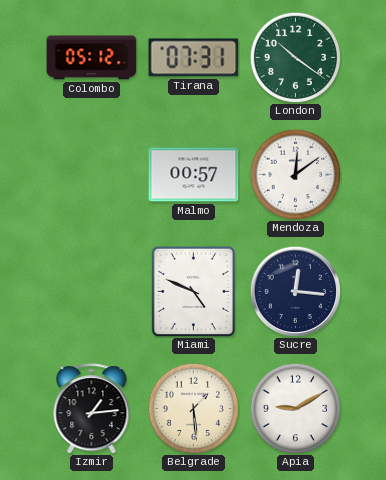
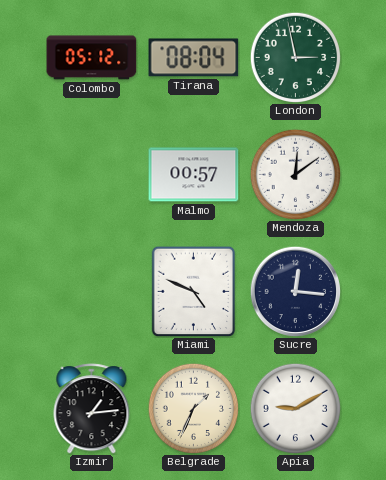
Tirana: 07:31 -> 08:04
London: 10:21 -> 2:58
Belgrade: 1:29 -> 1:34
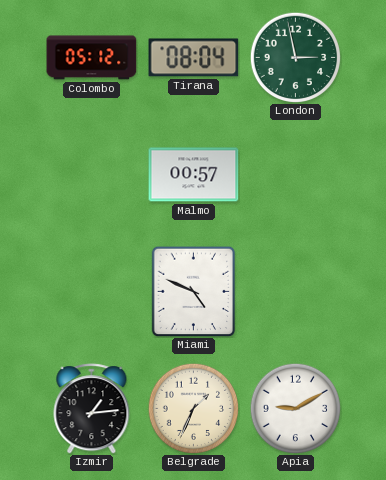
Mendoza: 12:09 -> none
Sucre: 12:16 -> none
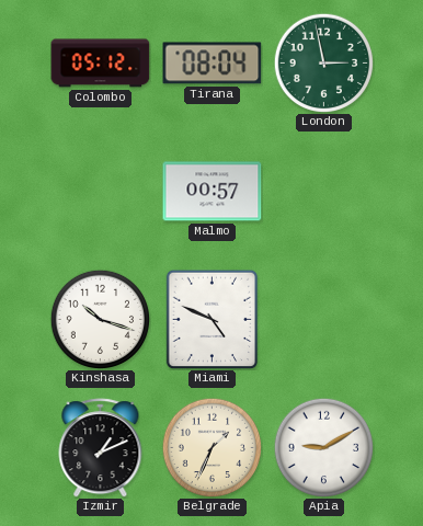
Kinshasa: none -> 10:18
Izmir: 1:14 -> 1:11
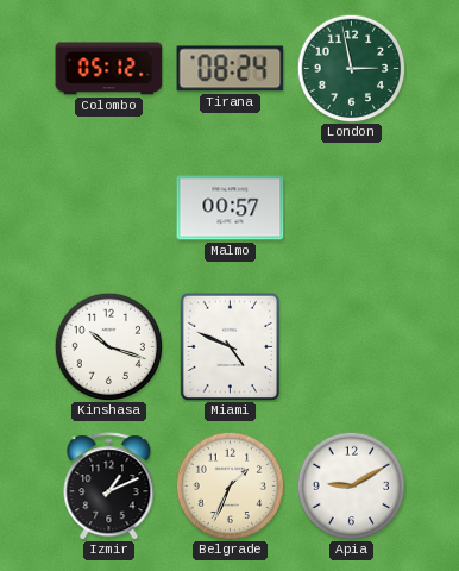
Tirana: 08:04 -> 08:24
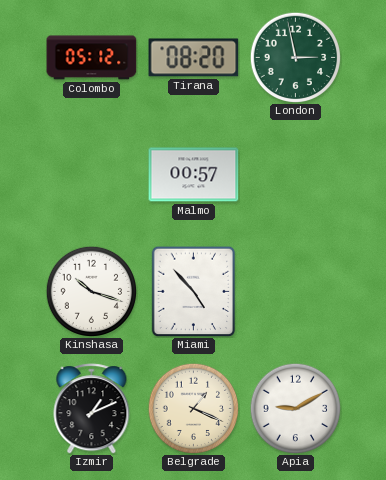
Tirana: 08:24 -> 08:20
Miami: 4:49 -> 4:53
Belgrade: 1:34 -> 1:19
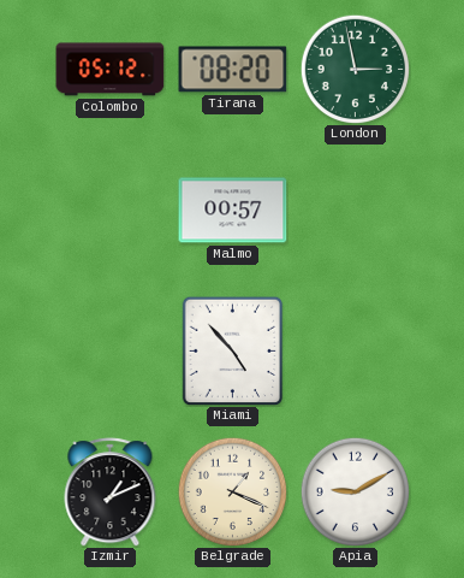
Kinshasa: 10:18 -> none
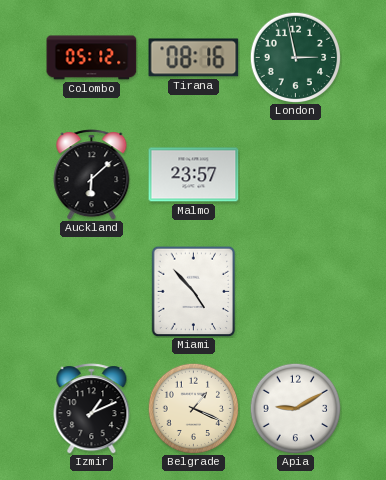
Tirana: 08:20 -> 08:16
Auckland: none -> 6:08
Malmo: 00:57 -> 23:57
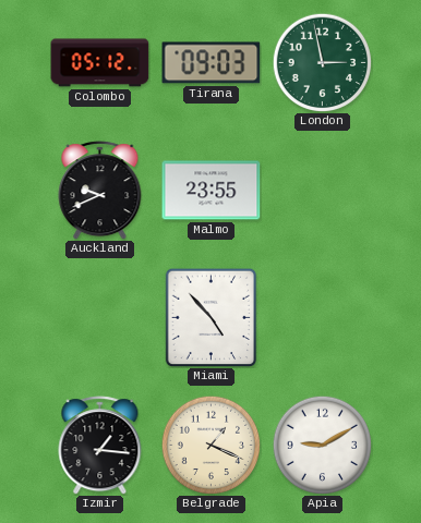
Tirana: 08:16 -> 09:03
Auckland: 6:08 -> 9:41
Malmo: 23:57 -> 23:55
Izmir: 1:11 -> 1:16
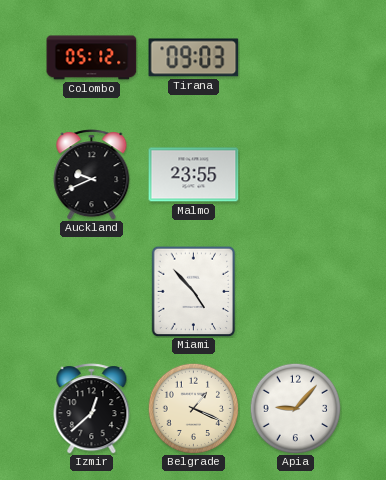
London: 2:58 -> none
Izmir: 1:16 -> 12:38
Apia: 9:10 -> 9:07
